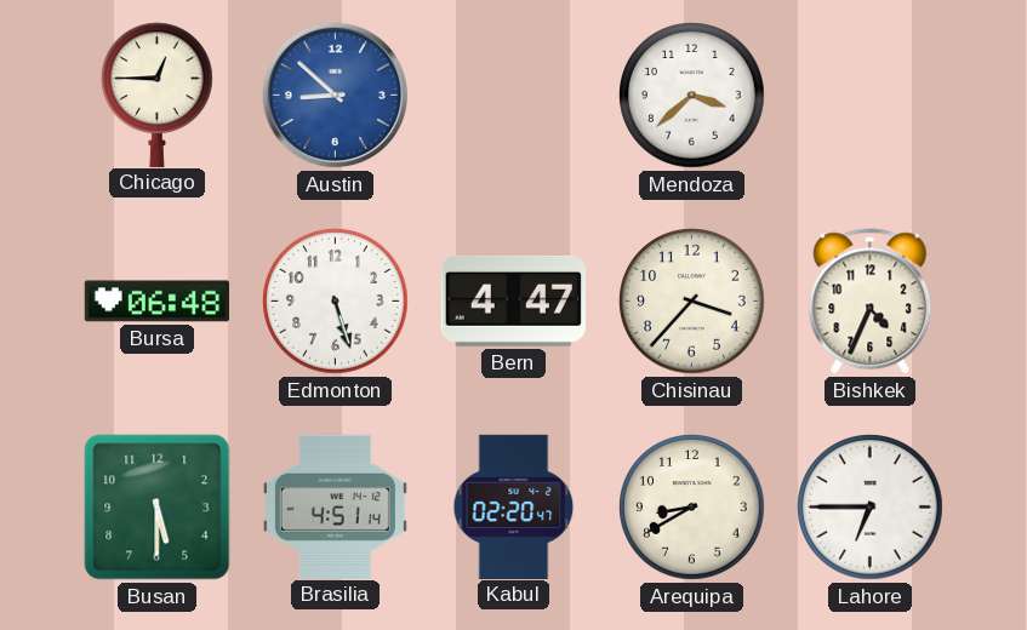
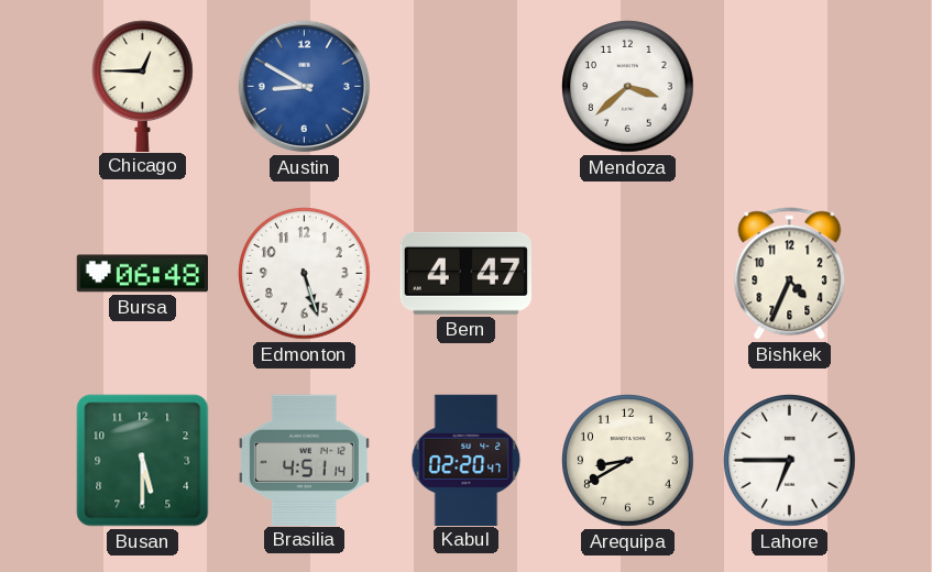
Austin: 8:52 -> 8:50
Chisinau: 3:37 -> none
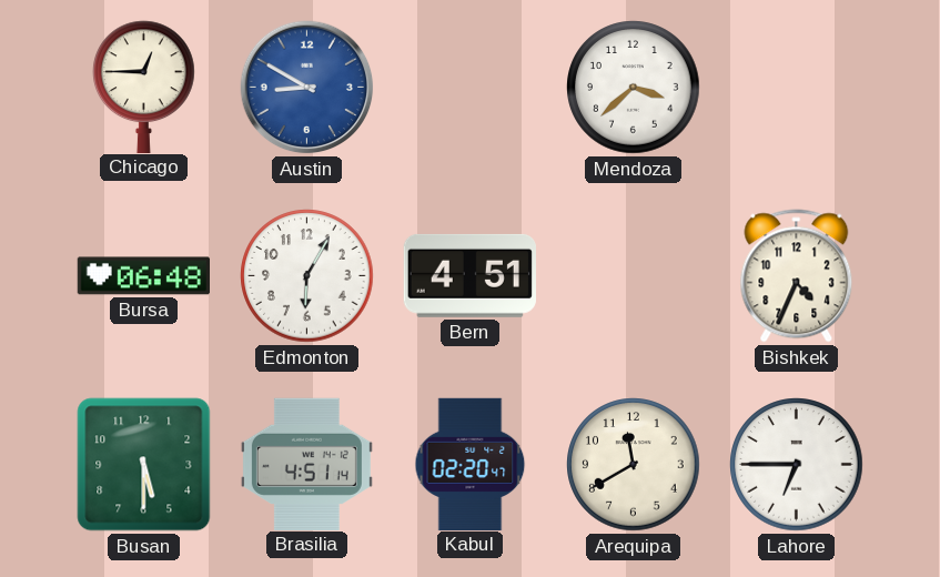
Edmonton: 5:27 -> 6:05
Bern: 4:47 -> 4:51
Arequipa: 8:40 -> 11:40
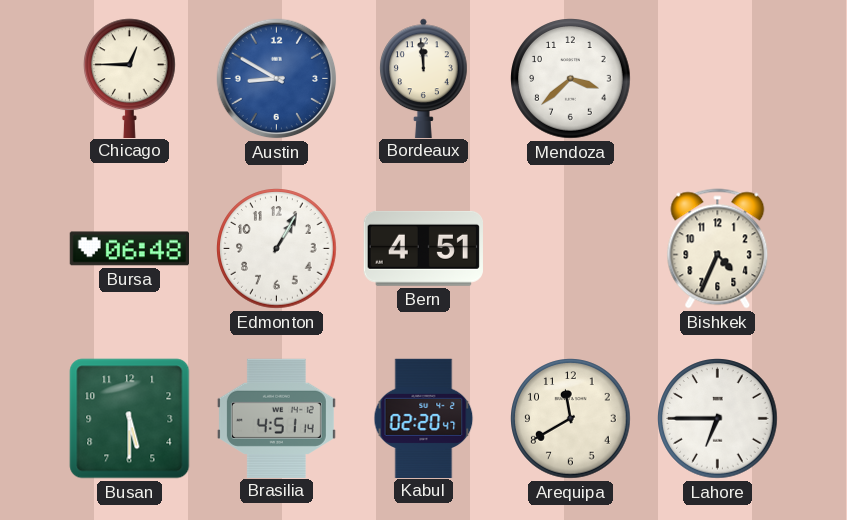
Bordeaux: none -> 11:59
Edmonton: 6:05 -> 1:05
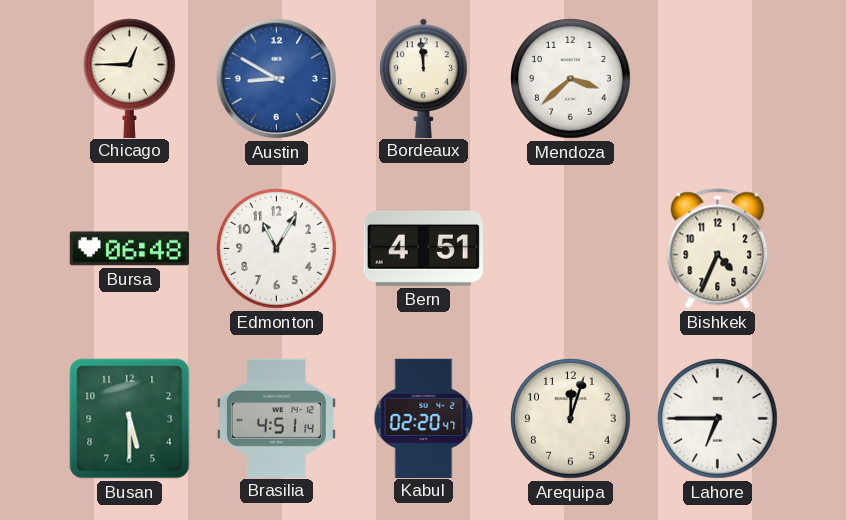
Edmonton: 1:05 -> 11:05
Arequipa: 11:40 -> 12:03
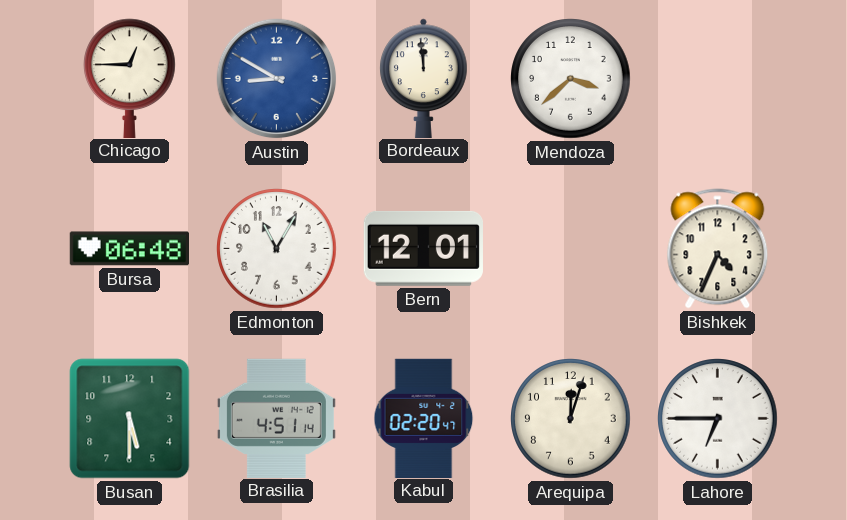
Bern: 4:51 -> 12:01
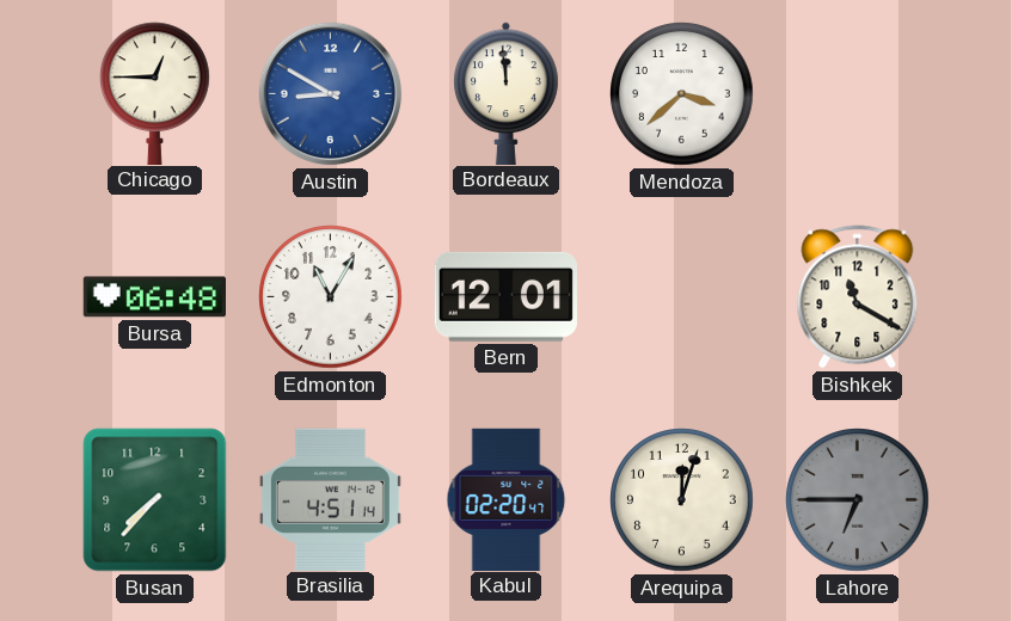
Bishkek: 4:34 -> 11:20
Busan: 5:30 -> 7:37
Lahore dial: white -> grey
